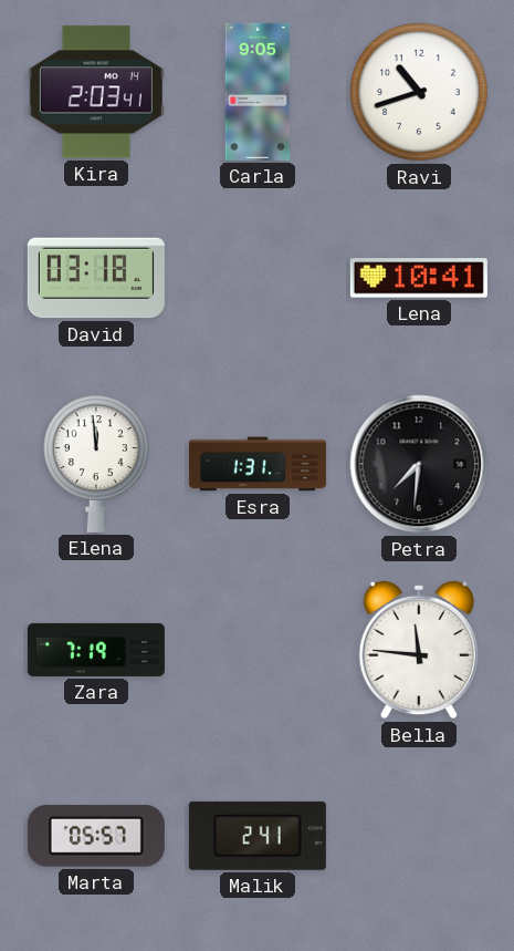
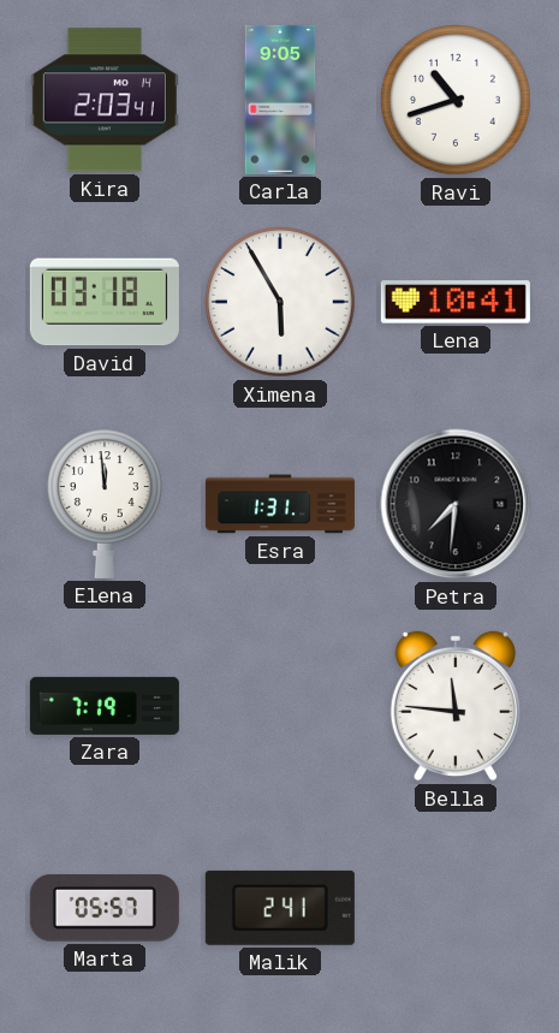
Ximena: none -> 5:55
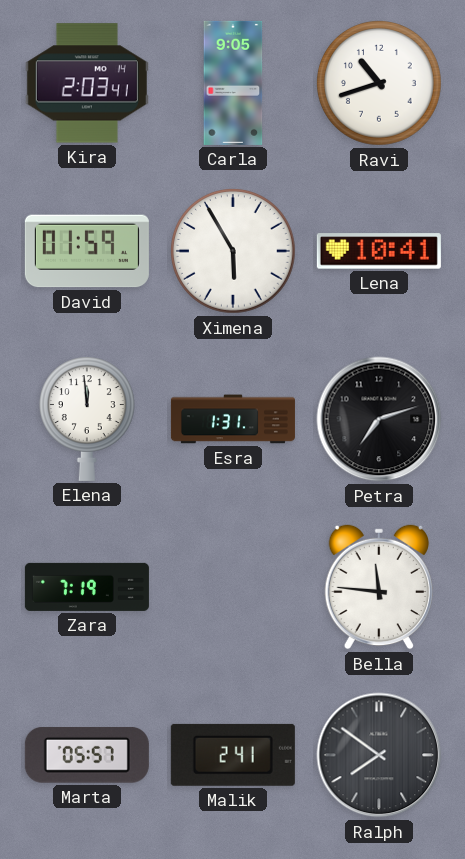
David: 03:18 -> 01:59
Petra: 7:31 -> 7:12
Ralph: none -> 7:51
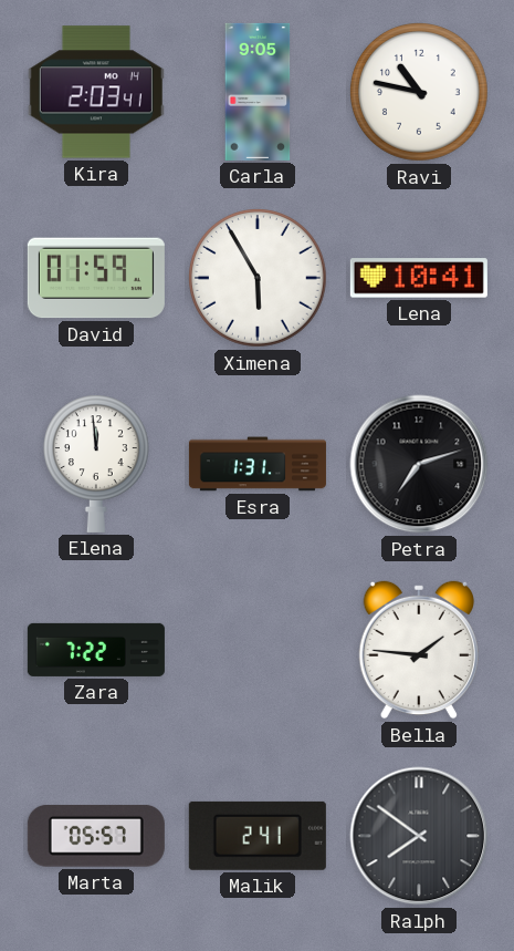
Ravi: 10:42 -> 10:47
Zara: 7:19 -> 7:22
Bella: 11:46 -> 1:46
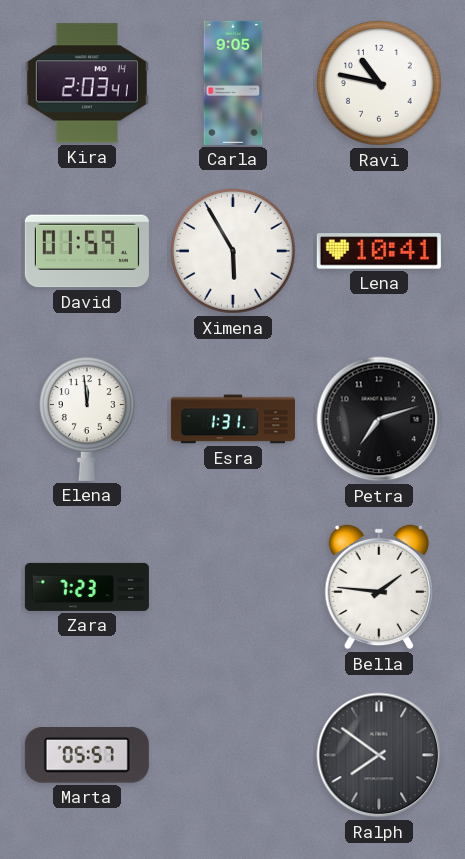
Zara: 7:22 -> 7:23
Malik: 2:41 -> none
